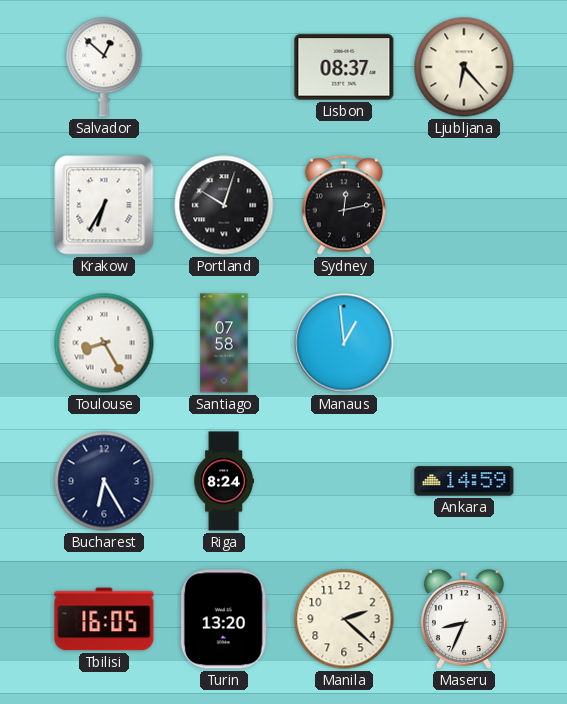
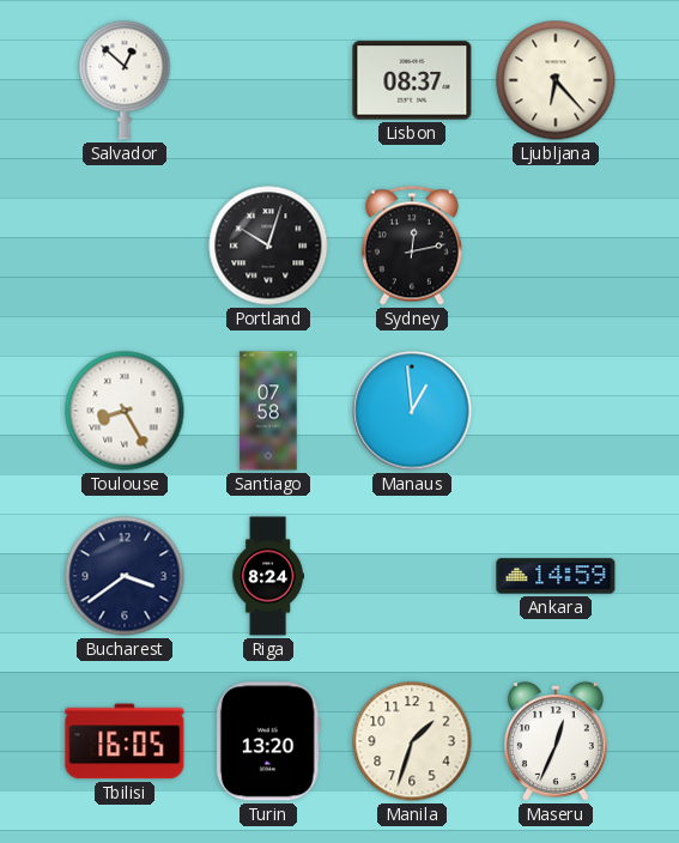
Krakow: 6:35 -> none
Bucharest: 6:25 -> 3:39
Manila: 2:22 -> 1:33
Maseru: 8:34 -> 12:34
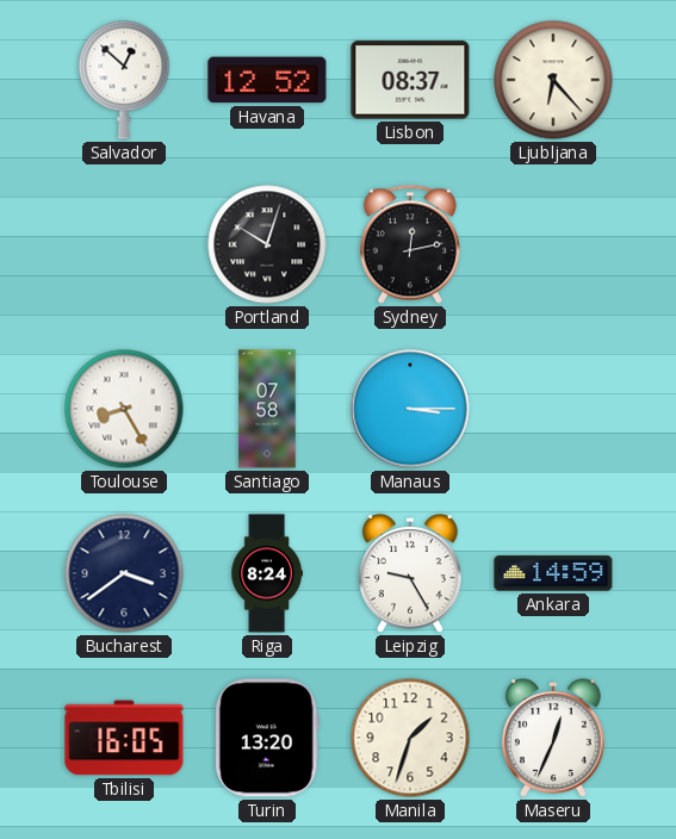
Havana: none -> 12:52
Manaus: 12:59 -> 3:15
Leipzig: none -> 9:25
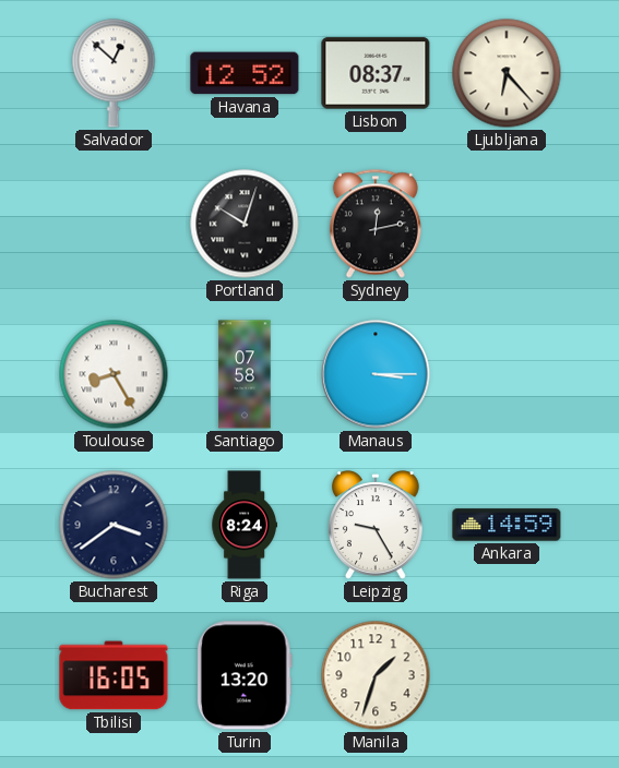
Maseru: 12:34 -> none
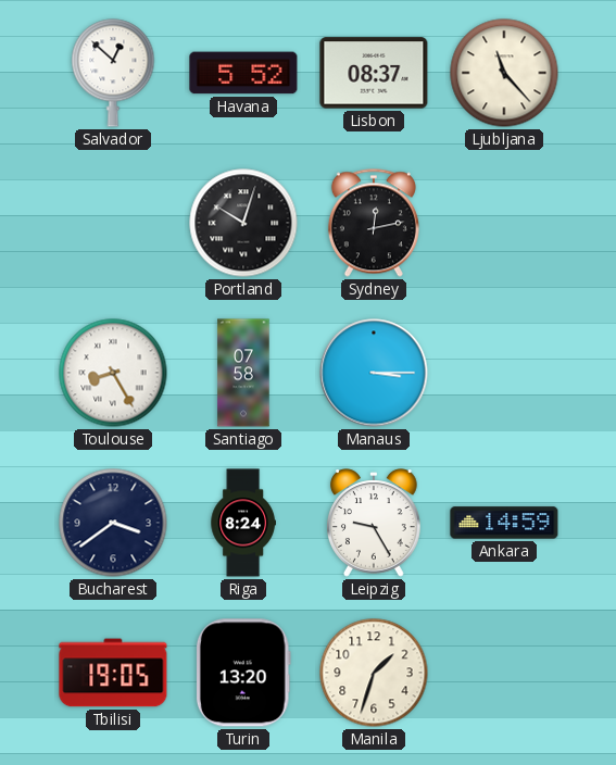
Havana: 12:52 -> 5:52
Ljubljana: 6:23 -> 11:23
Tbilisi: 16:05 -> 19:05
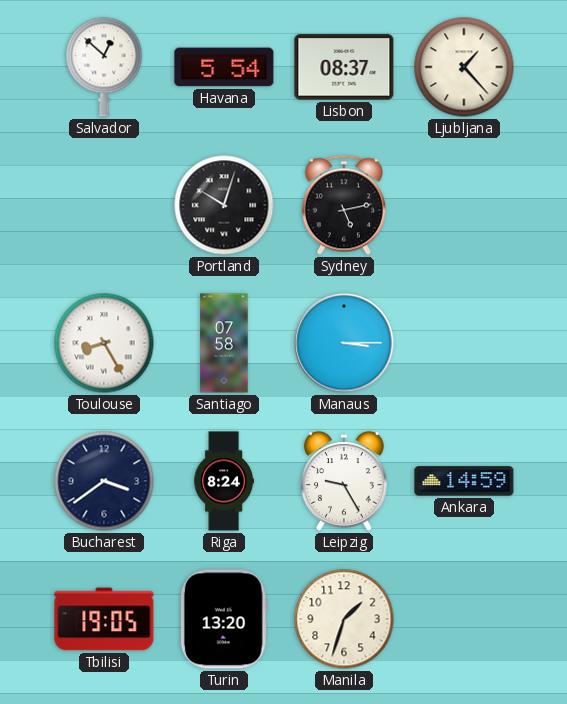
Havana: 5:52 -> 5:54
Ljubljana: 11:23 -> 1:23
Sydney: 12:13 -> 5:13
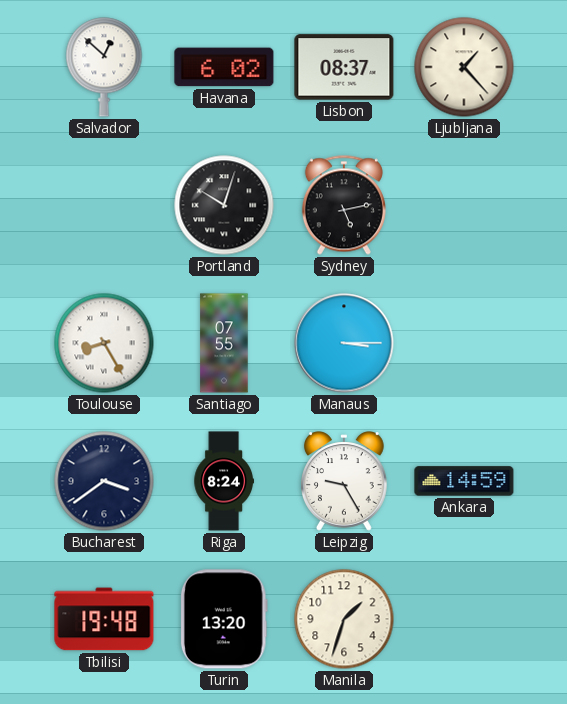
Havana: 5:54 -> 6:02
Santiago: 07:58 -> 07:55
Tbilisi: 19:05 -> 19:48
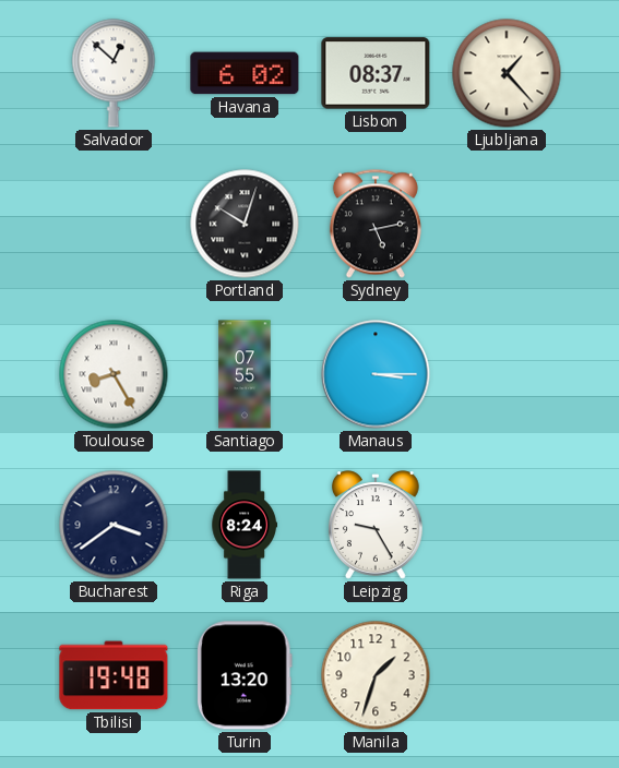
Ankara: 14:59 -> none
